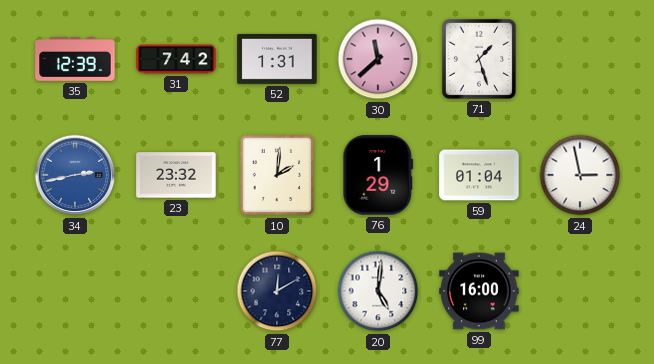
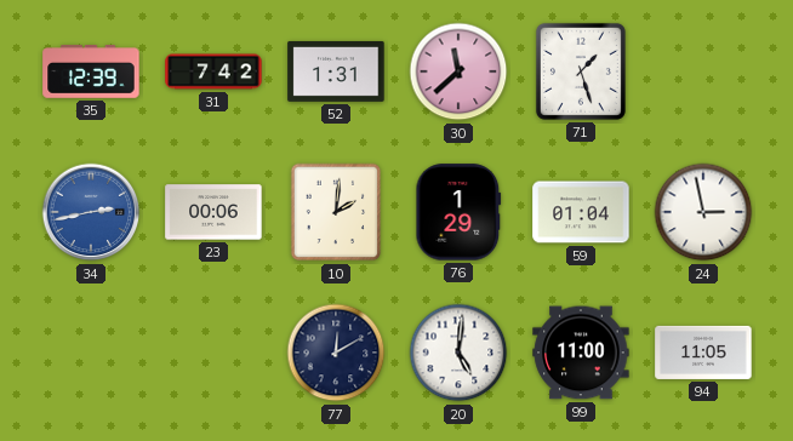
23: 23:32 -> 00:06
99: 16:00 -> 11:00
94: none -> 11:05
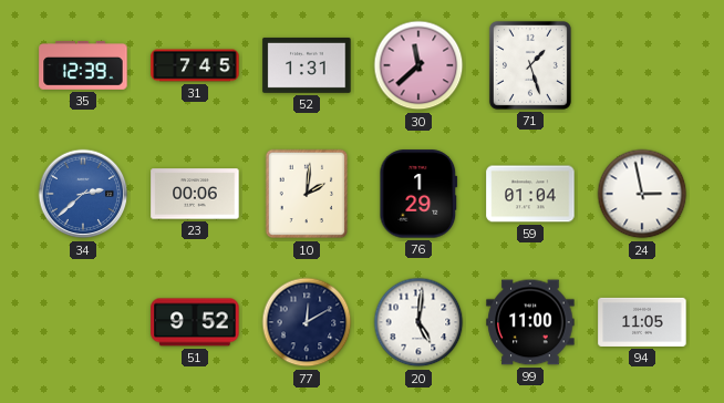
31: 7:42 -> 7:45
34: 2:43 -> 2:38
51: none -> 9:52
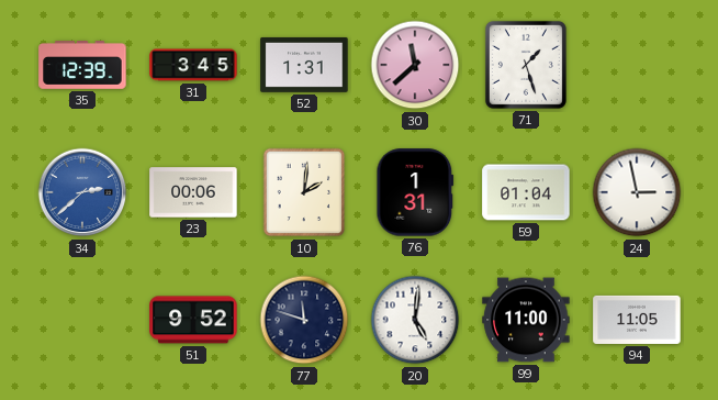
31: 7:45 -> 3:45
76: 1:29 -> 1:31
77: 12:10 -> 11:48
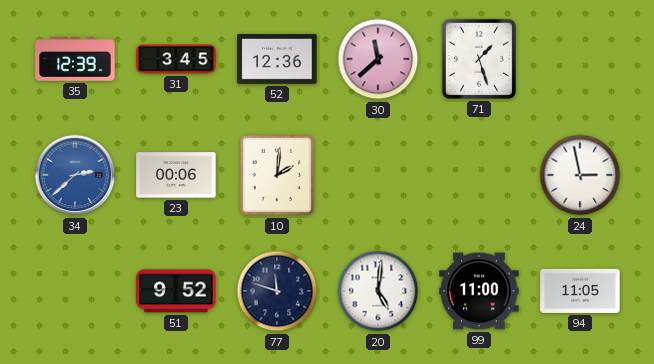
52: 1:31 -> 12:36
76: 1:31 -> none
59: 01:04 -> none
